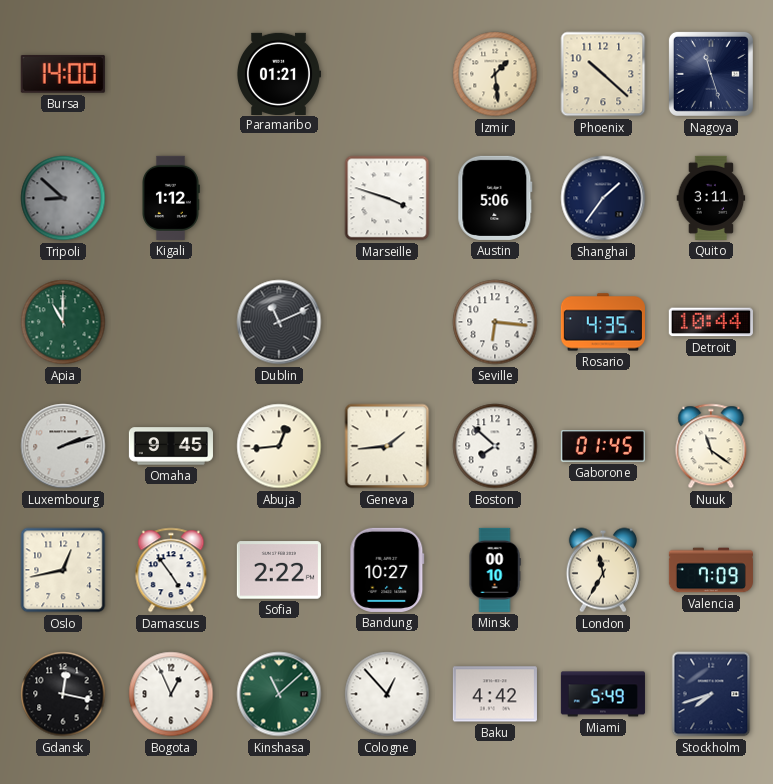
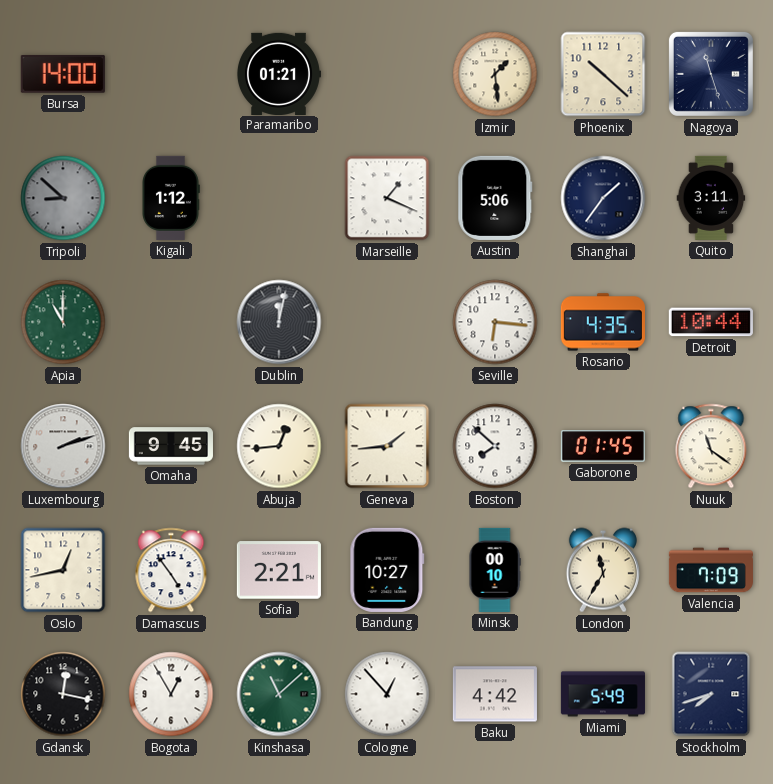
Marseille: 3:48 -> 1:19
Dublin: 11:11 -> 12:02
Sofia: 2:22 -> 2:21
Bogota: 12:56 -> 12:55
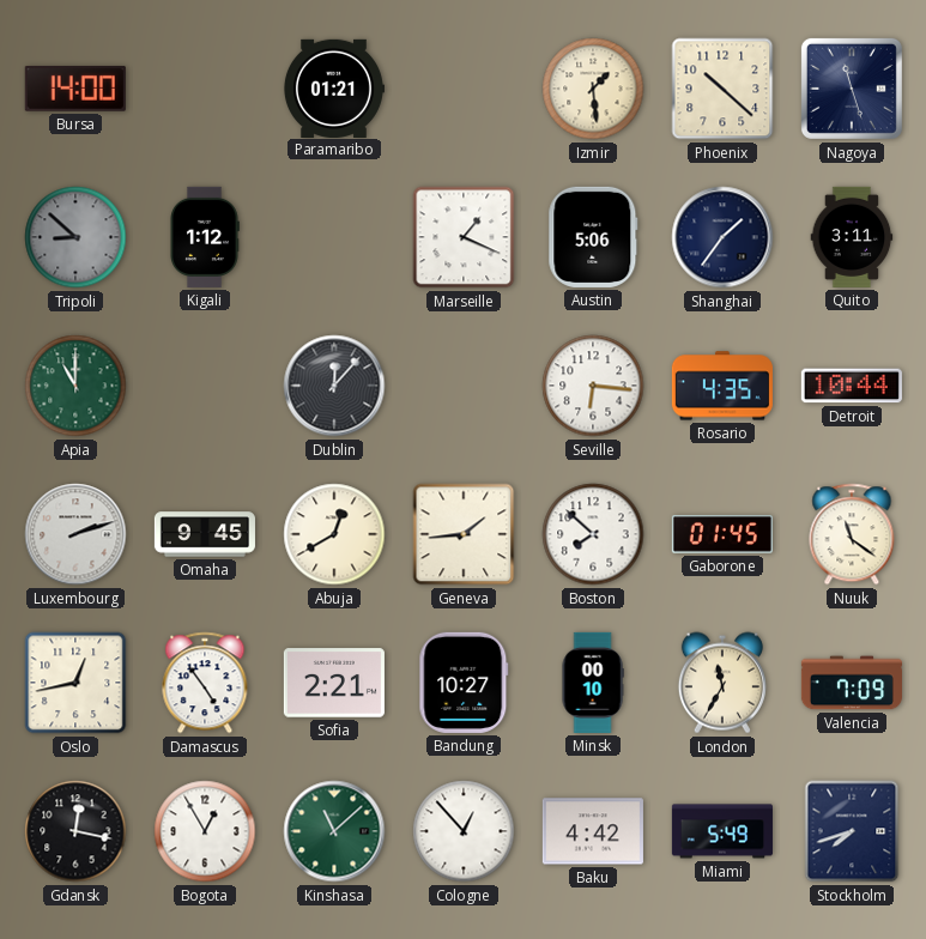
Dublin: 12:02 -> 12:07
Abuja: 12:44 -> 12:40
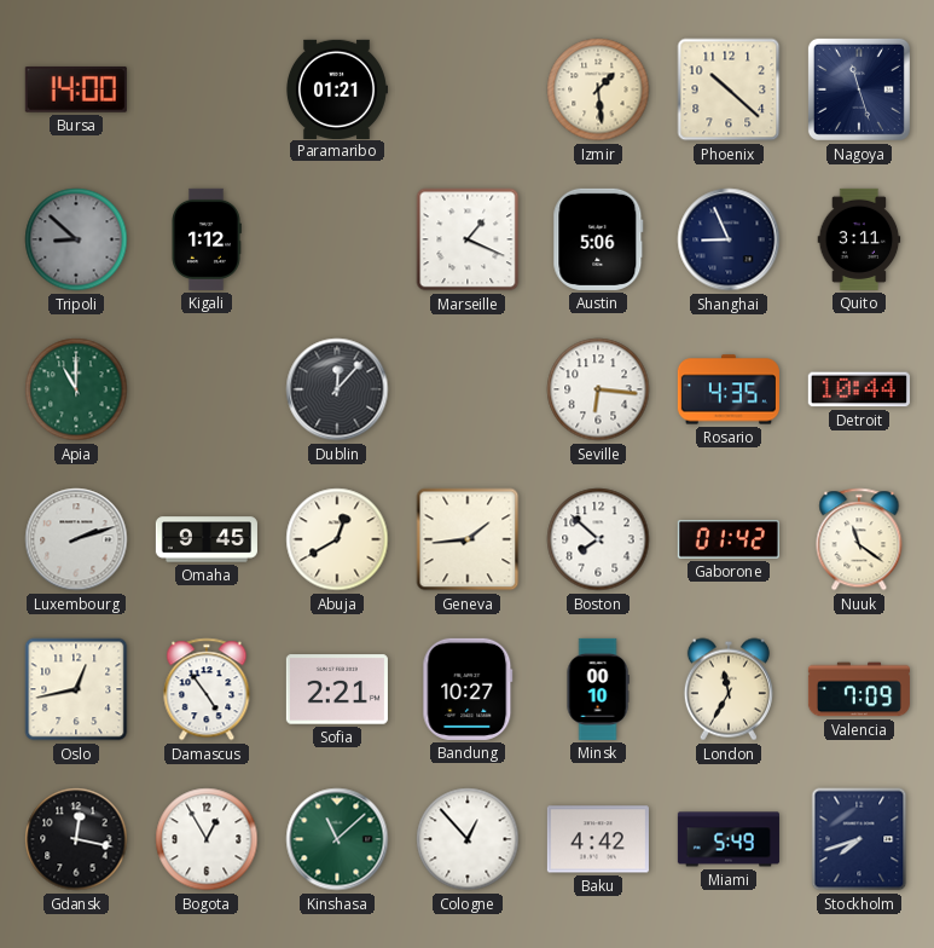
Shanghai: 1:36 -> 8:56
Gaborone: 01:45 -> 01:42
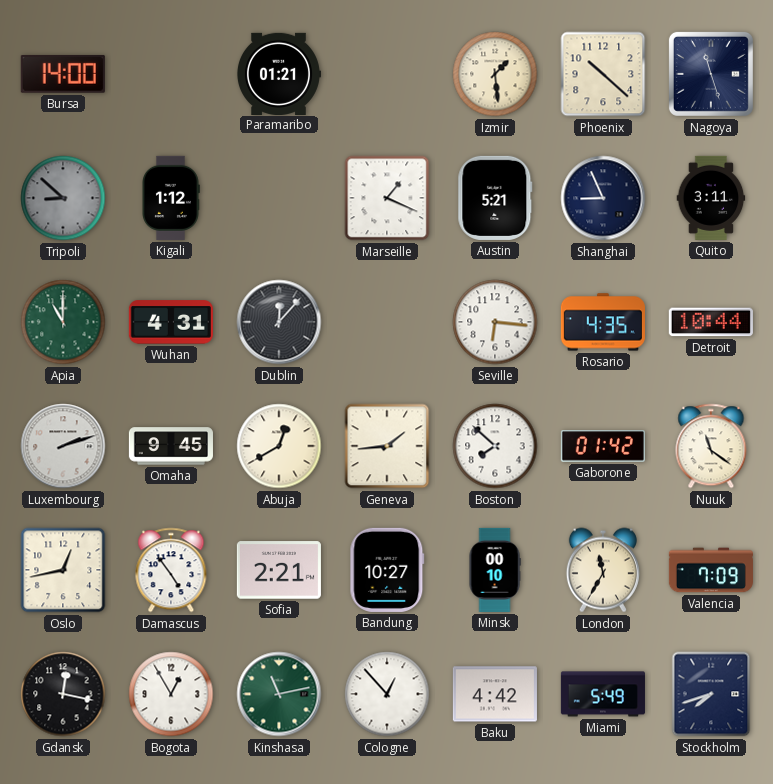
Austin: 5:06 -> 5:21
Wuhan: none -> 4:31
Kinshasa: 11:08 -> 11:13
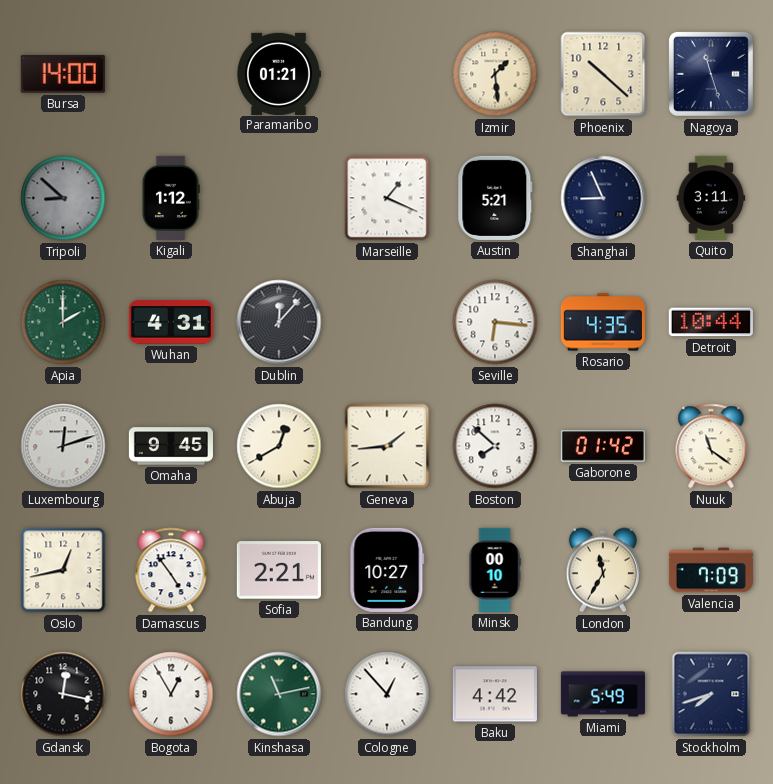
Apia: 11:00 -> 2:00
Luxembourg: 2:12 -> 12:12
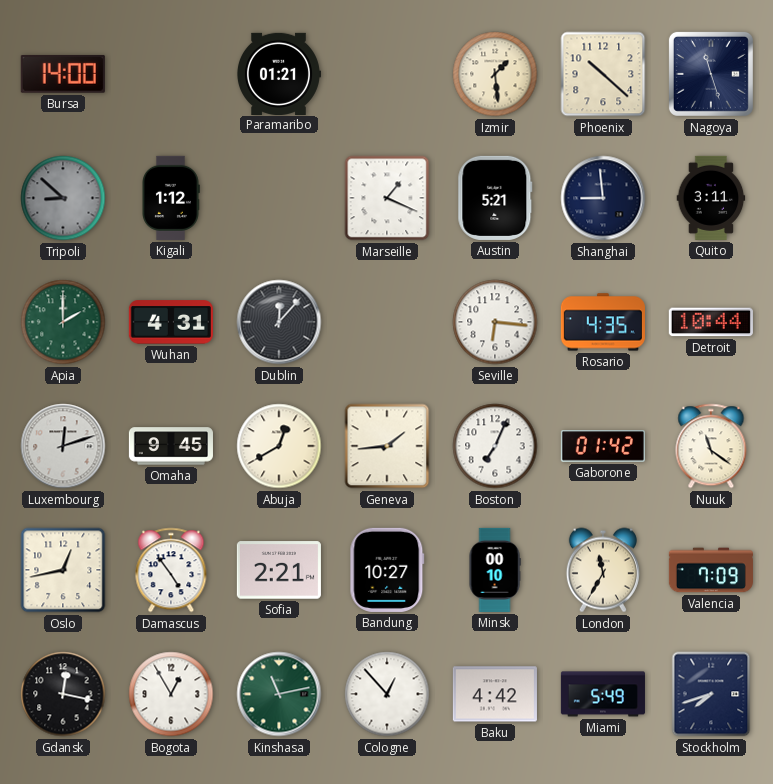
Shanghai: 8:56 -> 8:59
Boston: 7:52 -> 7:04
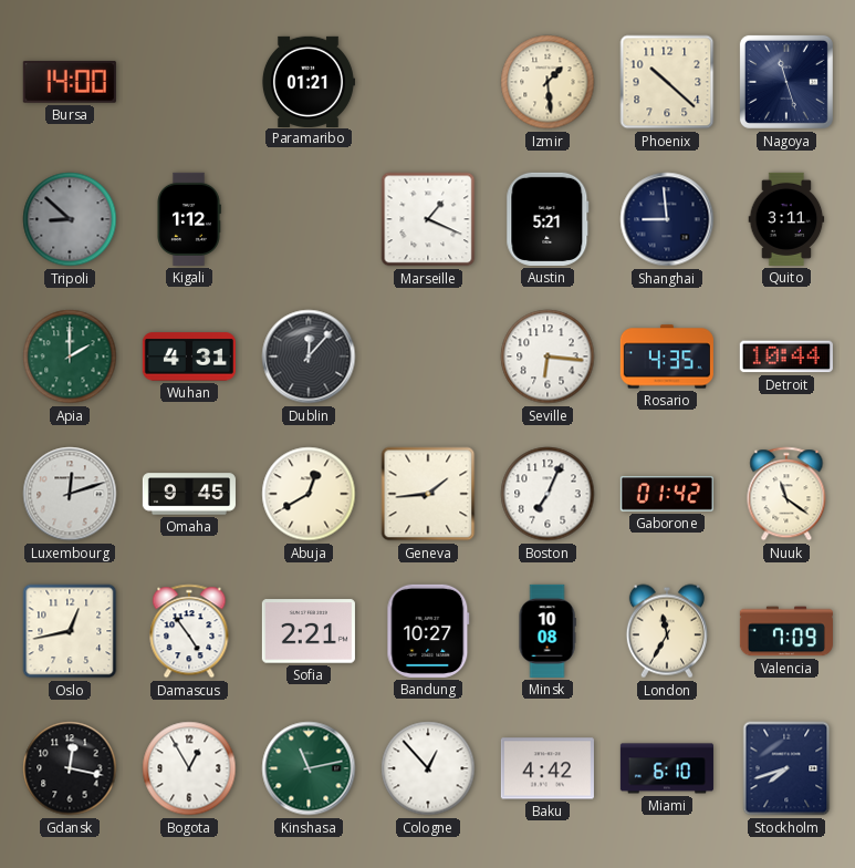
Minsk: 00:10 -> 10:08
Miami: 5:49 -> 6:10
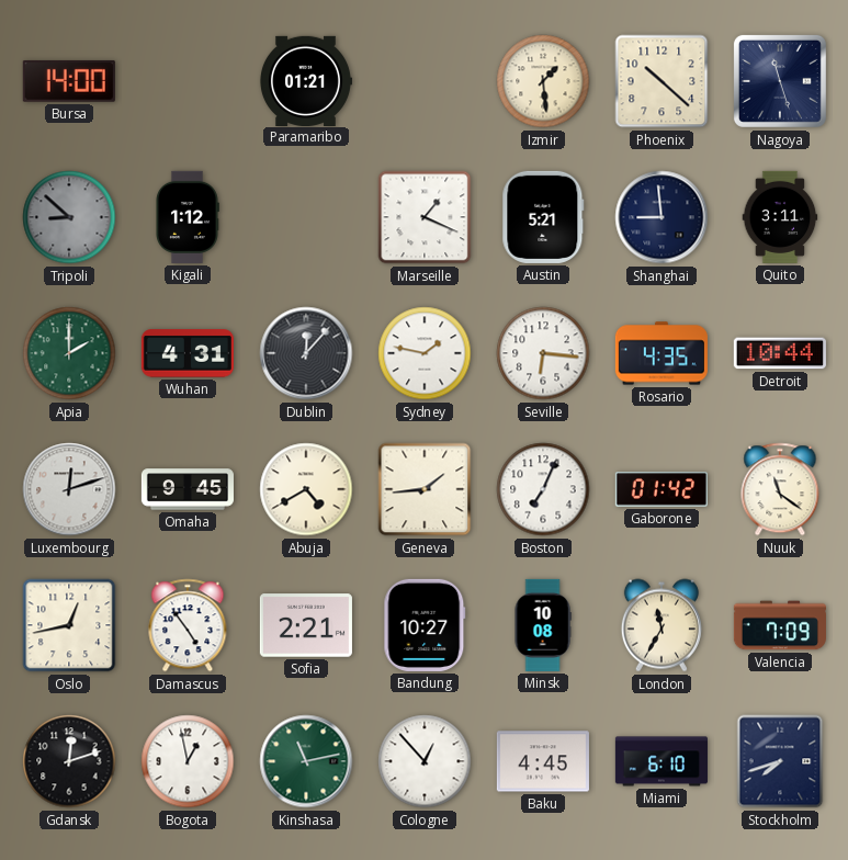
Sydney: none -> 1:47
Abuja: 12:40 -> 4:40
Gdansk: 12:17 -> 12:12
Bogota: 12:55 -> 12:58
Baku: 4:42 -> 4:45
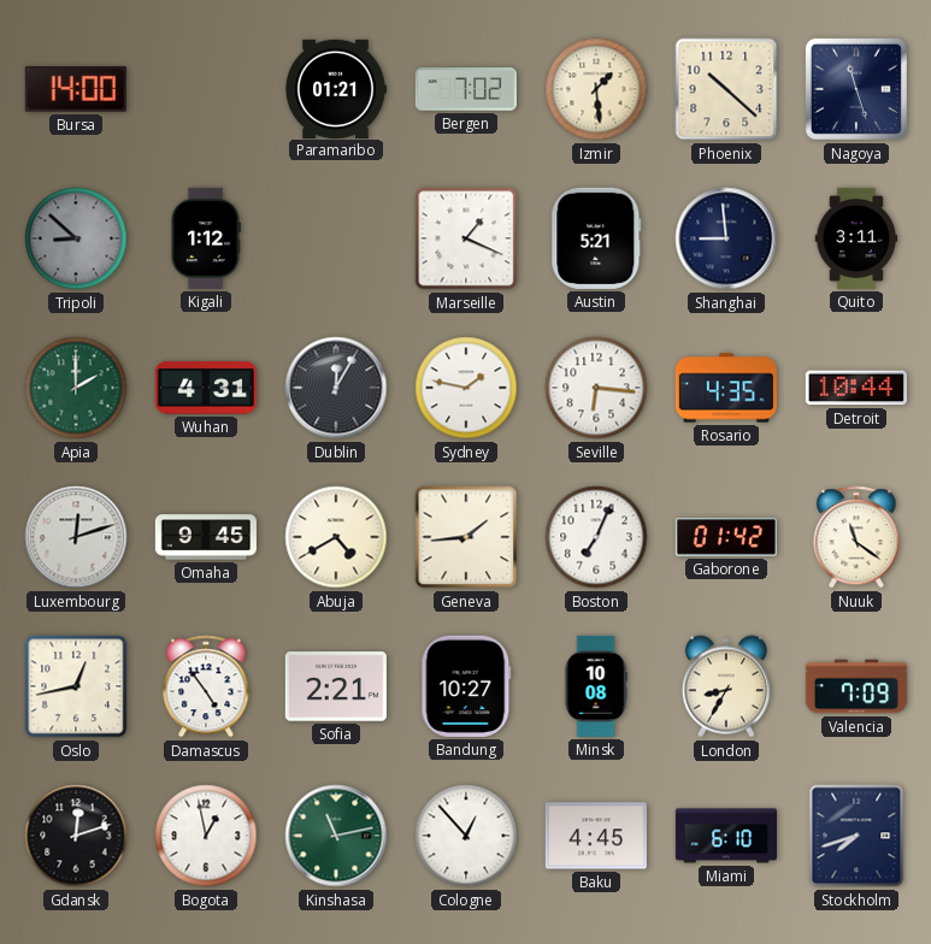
Bergen: none -> 7:02
Dublin: 12:07 -> 12:05
London: 11:35 -> 8:35
